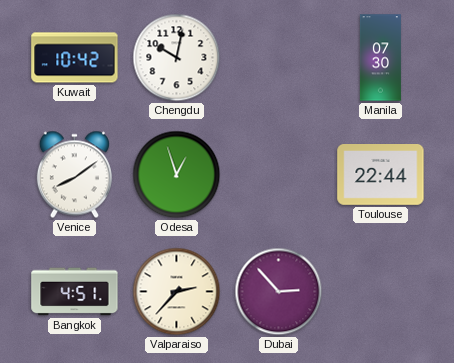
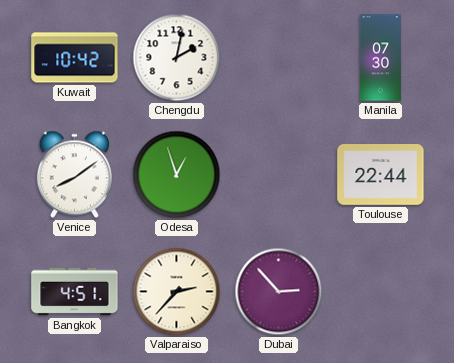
Chengdu: 10:02 -> 2:02
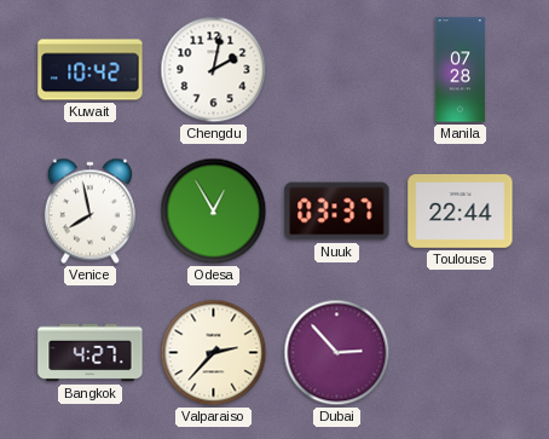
Manila: 07:30 -> 07:28
Venice: 8:09 -> 7:58
Odesa: 12:57 -> 12:55
Nuuk: none -> 03:37
Bangkok: 4:51 -> 4:27
